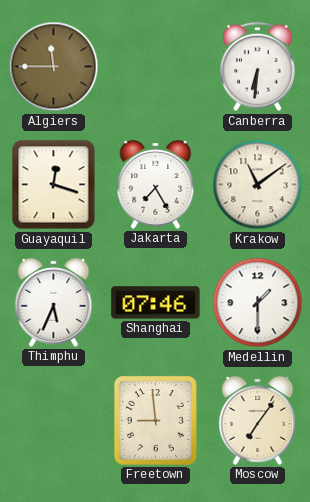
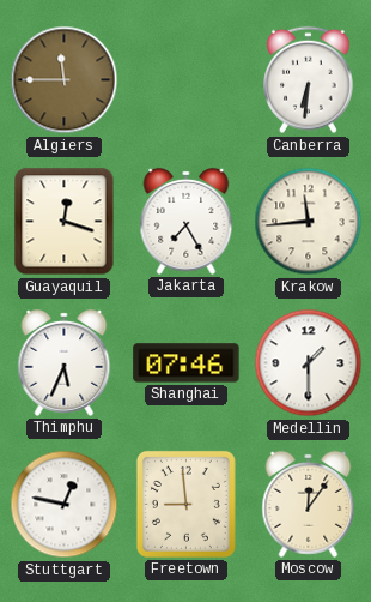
Krakow: 11:09 -> 11:44
Stuttgart: none -> 12:47
Moscow: 7:06 -> 12:06
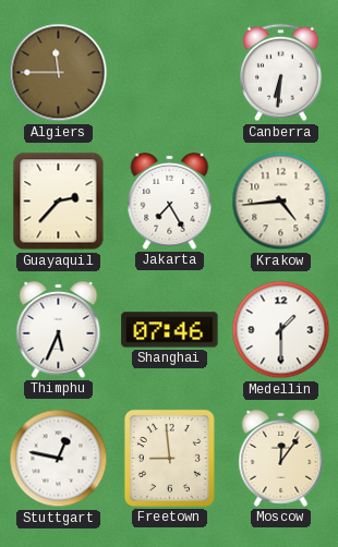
Guayaquil: 12:18 -> 2:37
Krakow: 11:44 -> 4:44
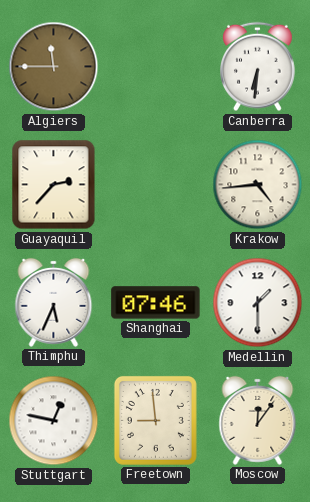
Jakarta: 7:25 -> none
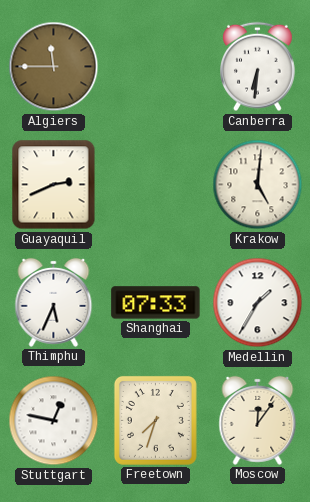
Guayaquil: 2:37 -> 2:41
Krakow: 4:44 -> 5:01
Shanghai: 07:46 -> 07:33
Medellin: 1:30 -> 1:35
Freetown: 8:59 -> 7:33
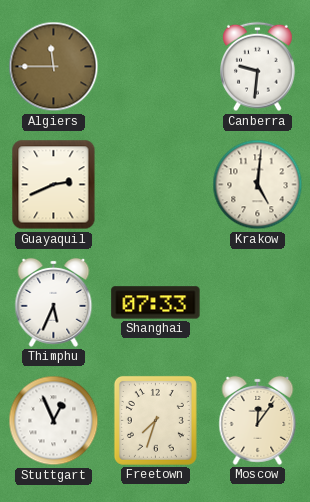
Canberra: 6:31 -> 9:31
Medellin: 1:35 -> none
Stuttgart: 12:47 -> 12:56
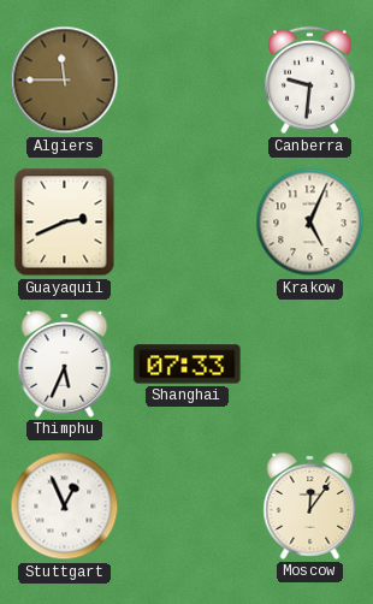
Krakow: 5:01 -> 5:04
Freetown: 7:33 -> none
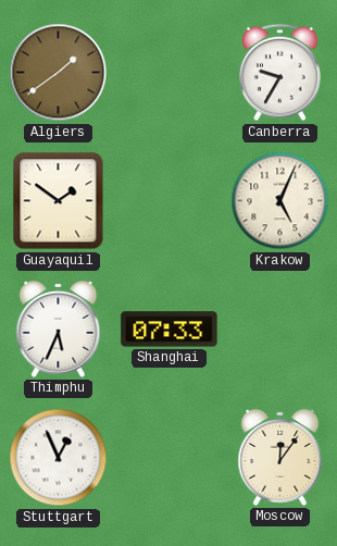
Algiers: 11:45 -> 1:39
Canberra: 9:31 -> 9:35
Guayaquil: 2:41 -> 1:51
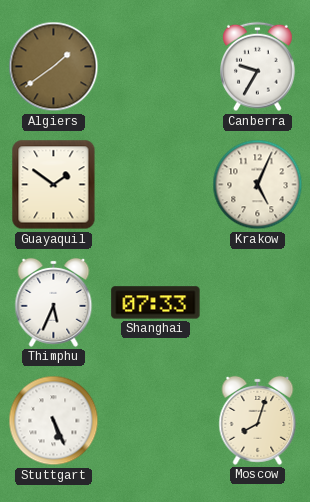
Stuttgart: 12:56 -> 5:26
Moscow: 12:06 -> 8:03
